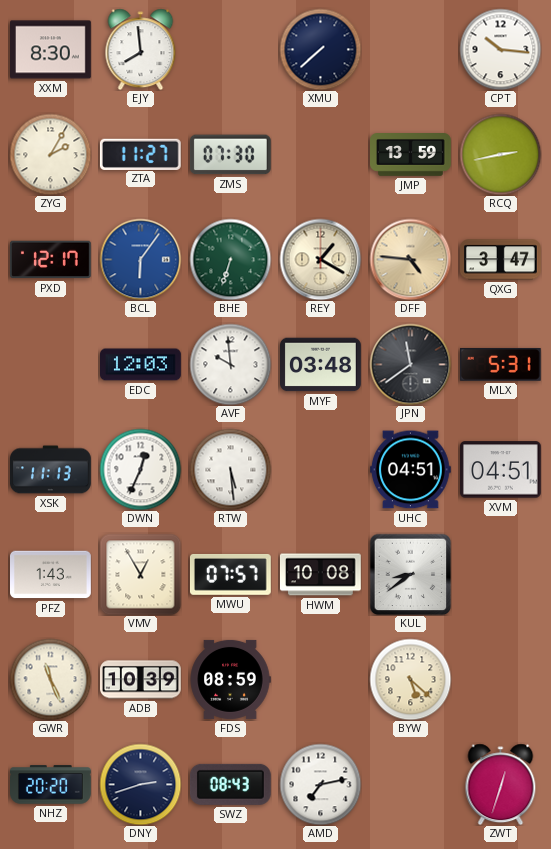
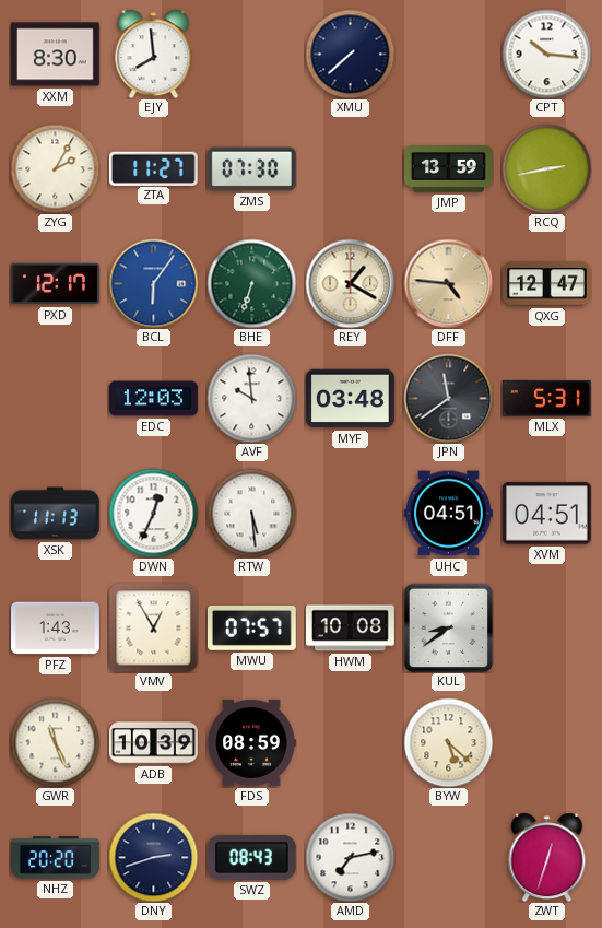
QXG: 3:47 -> 12:47
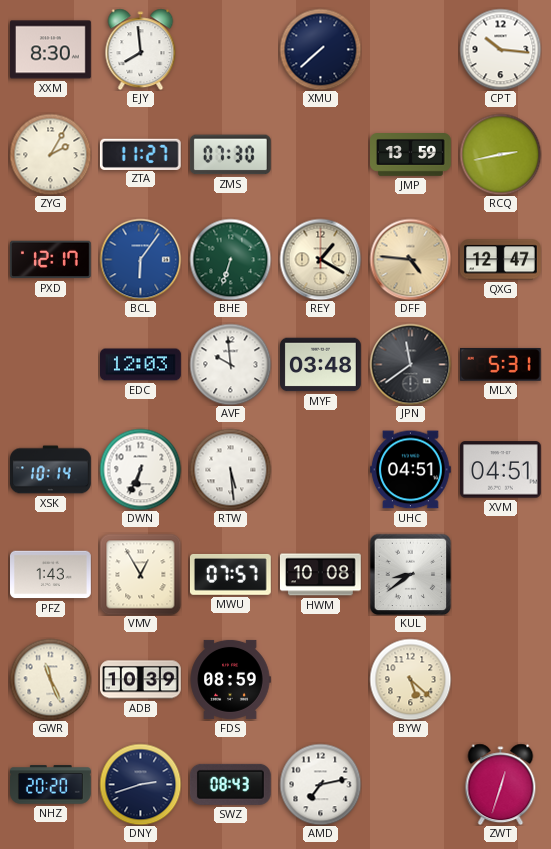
XSK: 11:13 -> 10:14
DWN: 12:34 -> 6:34
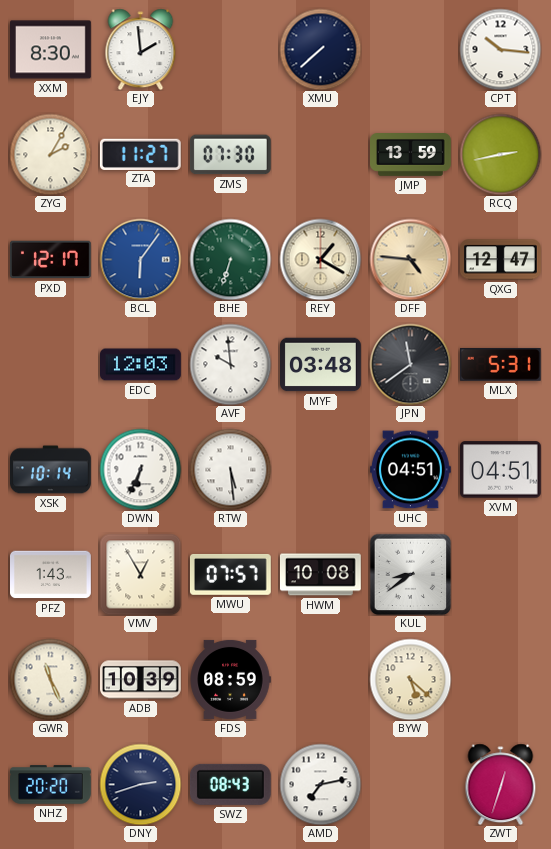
EJY: 7:59 -> 1:59
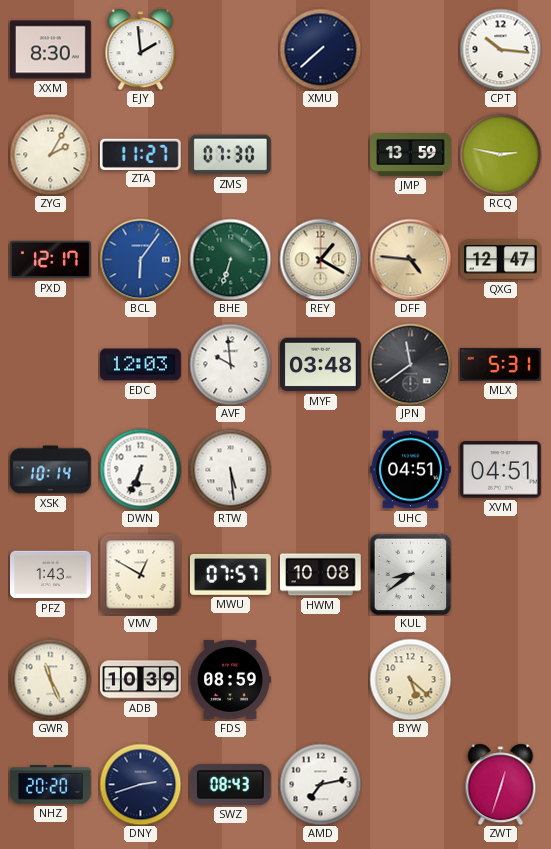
RCQ: 2:43 -> 2:47
VMV: 12:55 -> 12:50
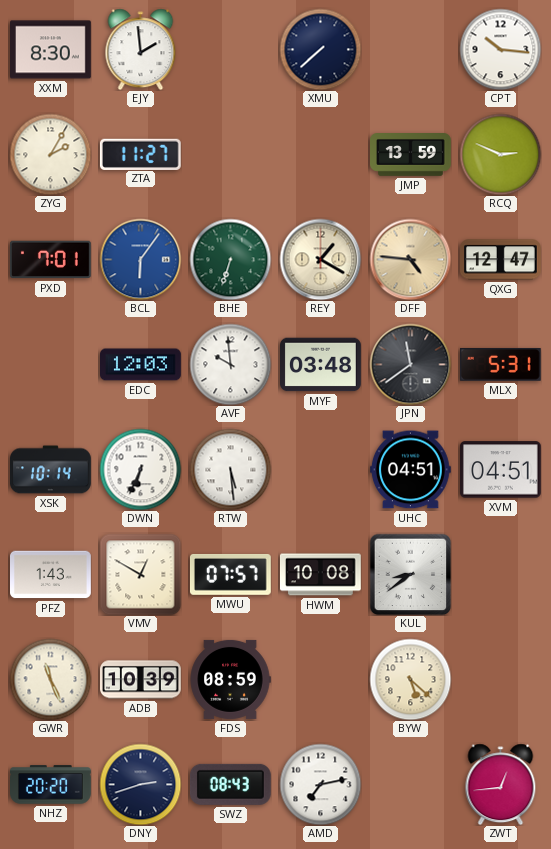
ZMS: 07:30 -> none
RCQ: 2:47 -> 2:49
PXD: 12:17 -> 7:01
ZWT: 12:33 -> 12:44
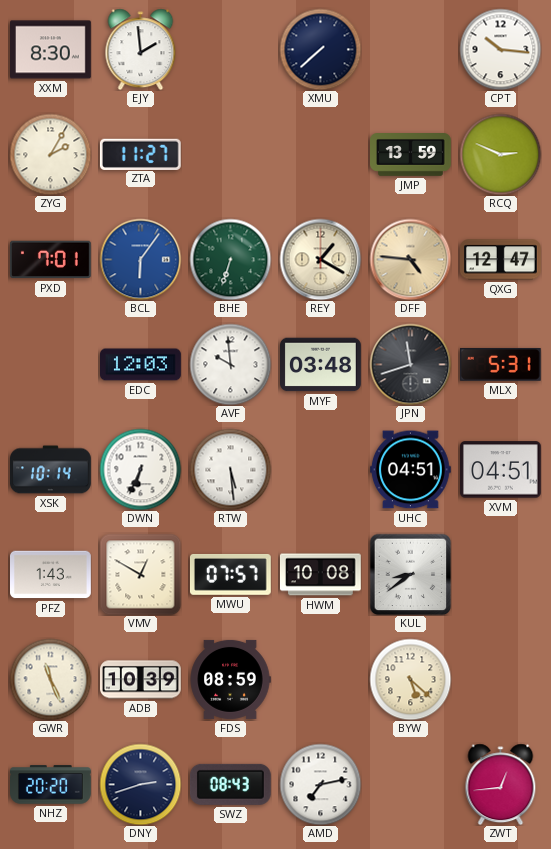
JPN: 11:39 -> 11:42
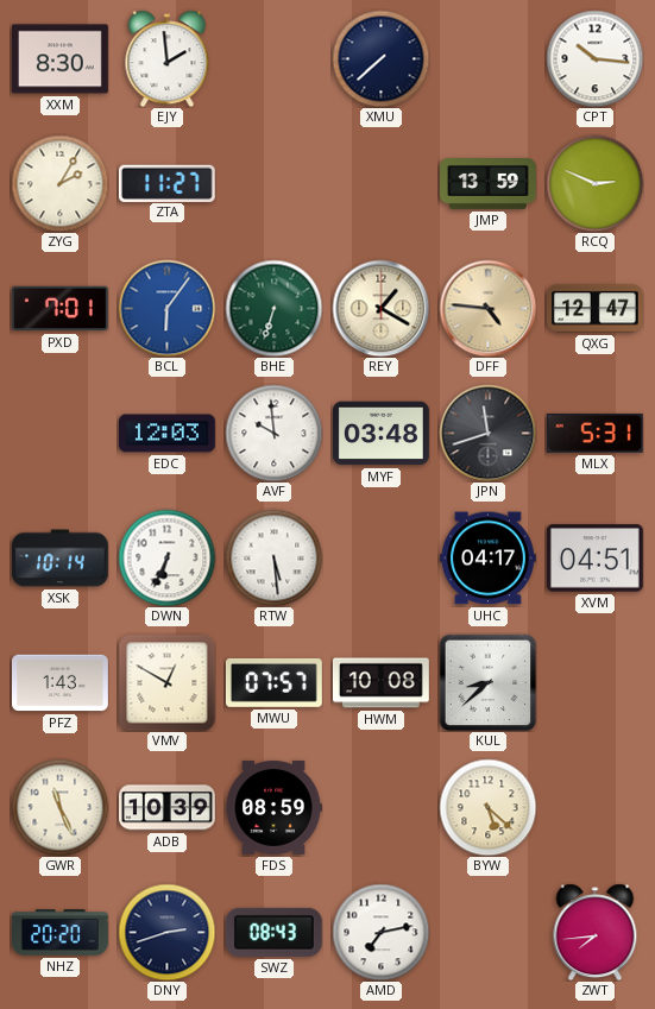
UHC: 04:51 -> 04:17
KUL: 8:39 -> 8:38
ZWT: 12:44 -> 7:44
